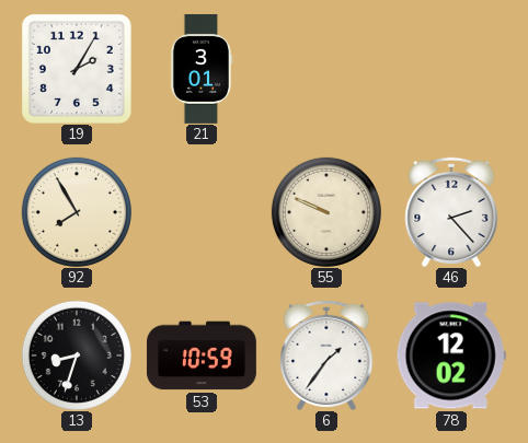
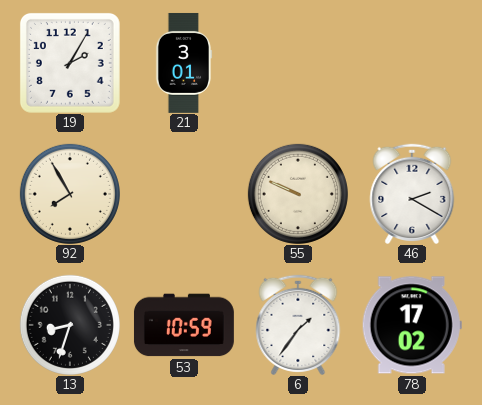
46: 2:23 -> 2:20
78: 12:02 -> 17:02
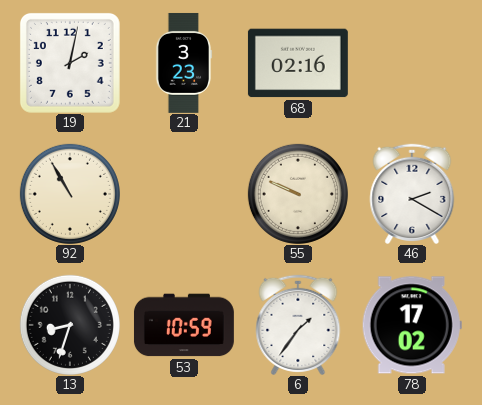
19: 2:05 -> 2:02
21: 3:01 -> 3:23
68: none -> 02:16
92: 7:55 -> 10:55
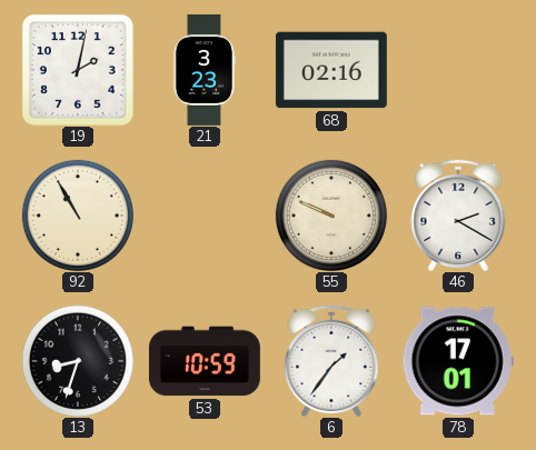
78: 17:02 -> 17:01
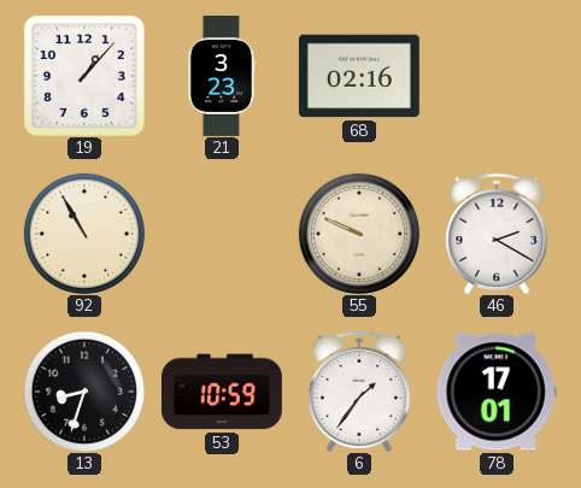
19: 2:02 -> 1:07
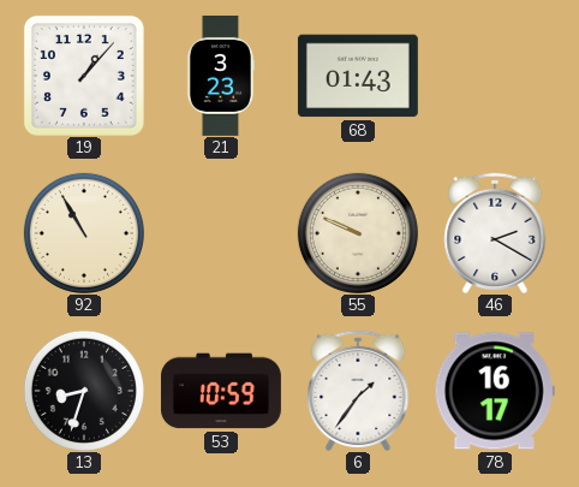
68: 02:16 -> 01:43
78: 17:01 -> 16:17
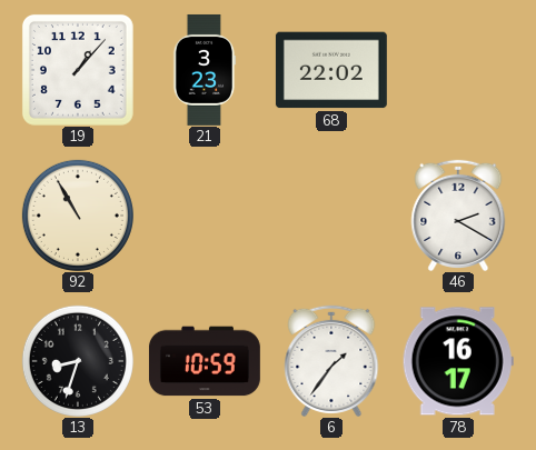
68: 01:43 -> 22:02
55: 9:49 -> none
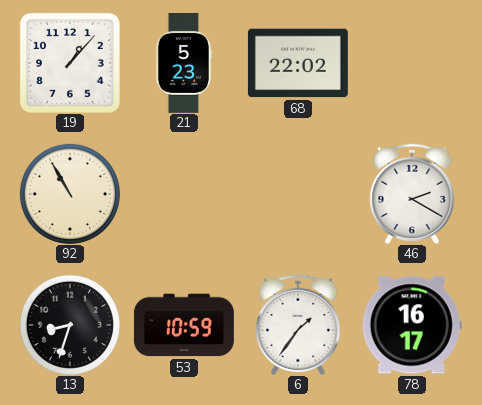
21: 3:23 -> 5:23
